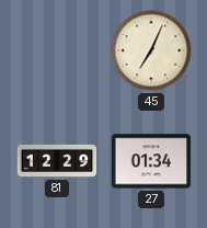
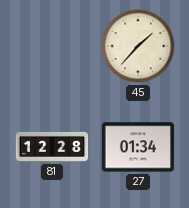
45: 7:04 -> 1:37
81: 12:29 -> 12:28
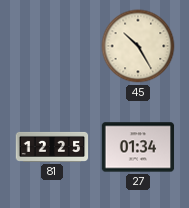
45: 1:37 -> 10:25
81: 12:28 -> 12:25
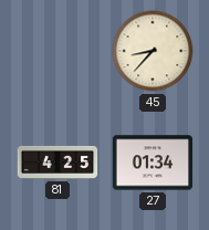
45: 10:25 -> 8:37
81: 12:25 -> 4:25
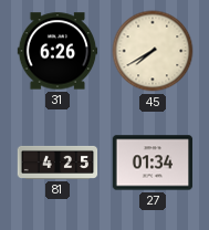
31: none -> 6:26
45: 8:37 -> 7:40
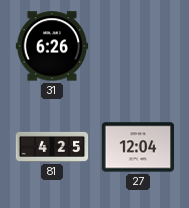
45: 7:40 -> none
27: 01:34 -> 12:04
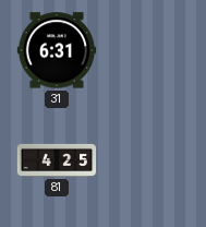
31: 6:26 -> 6:31
27: 12:04 -> none
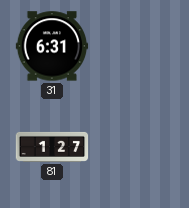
81: 4:25 -> 1:27
